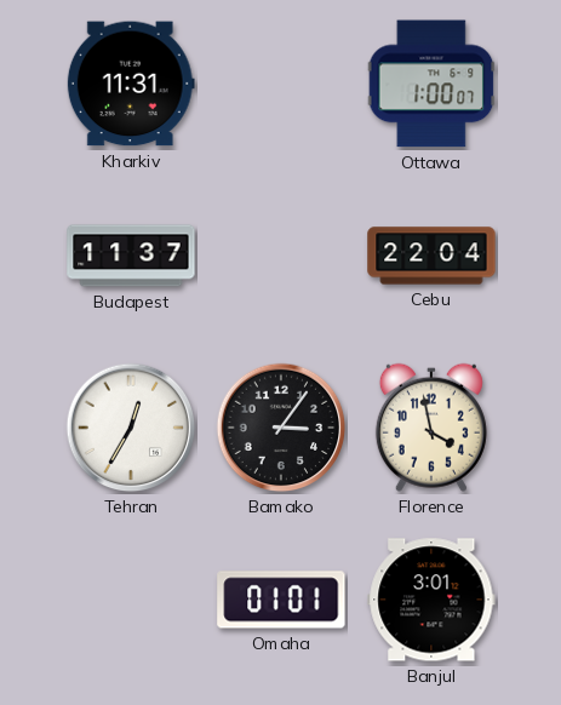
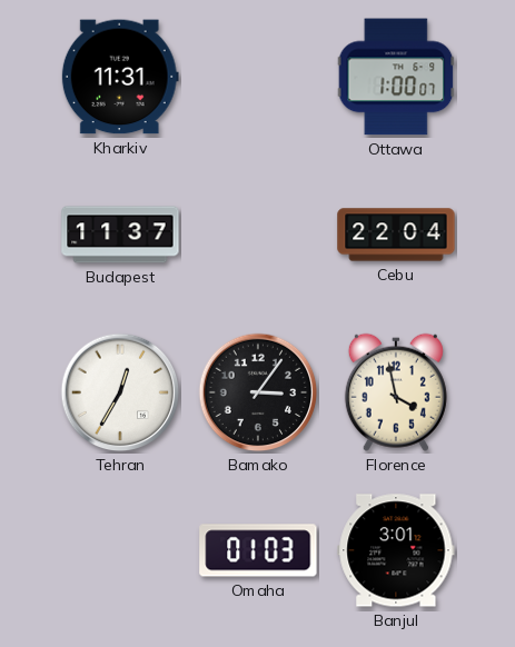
Omaha: 01:01 -> 01:03
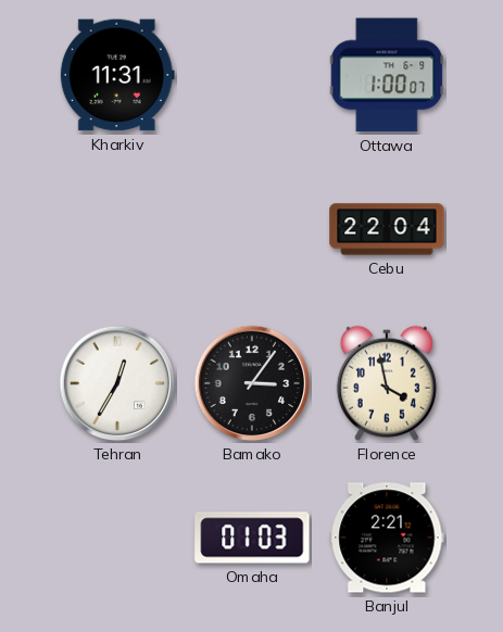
Budapest: 11:37 -> none
Banjul: 3:01 -> 2:21
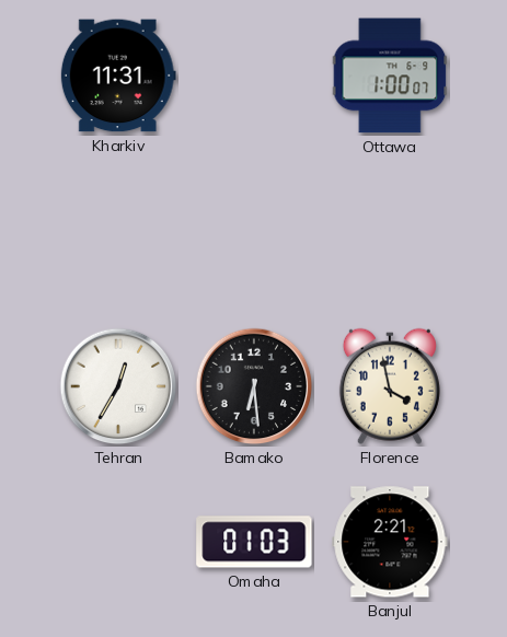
Cebu: 22:04 -> none
Bamako: 3:06 -> 6:29
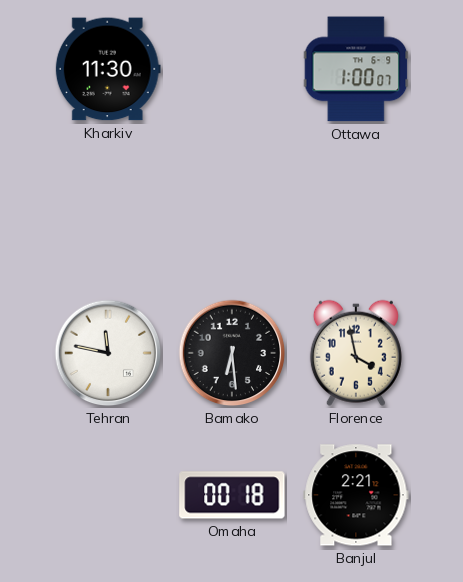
Kharkiv: 11:31 -> 11:30
Tehran: 12:35 -> 11:47
Omaha: 01:03 -> 00:18
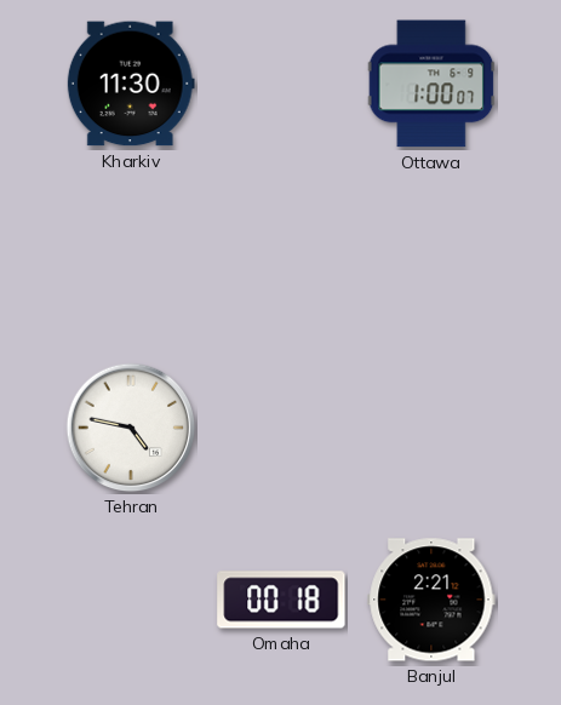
Tehran: 11:47 -> 4:47
Bamako: 6:29 -> none
Florence: 3:58 -> none
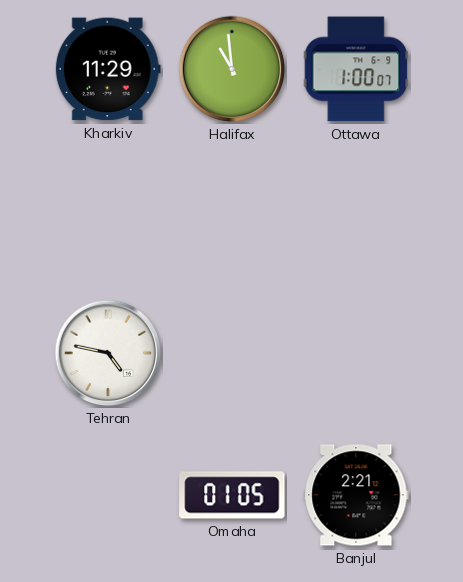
Kharkiv: 11:30 -> 11:29
Halifax: none -> 10:59
Omaha: 00:18 -> 01:05
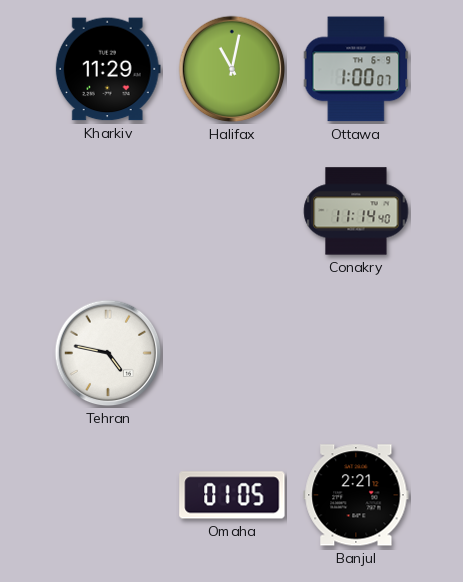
Halifax: 10:59 -> 11:02
Conakry: none -> 11:14
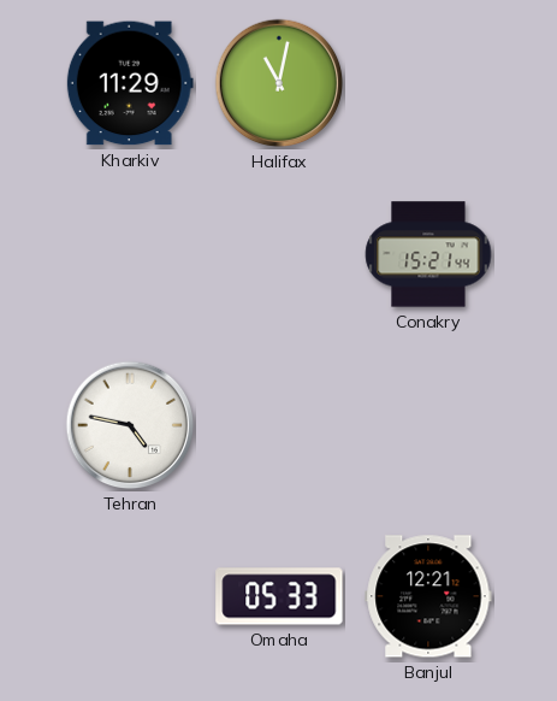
Ottawa: 1:00 -> none
Conakry: 11:14 -> 15:21
Omaha: 01:05 -> 05:33
Banjul: 2:21 -> 12:21
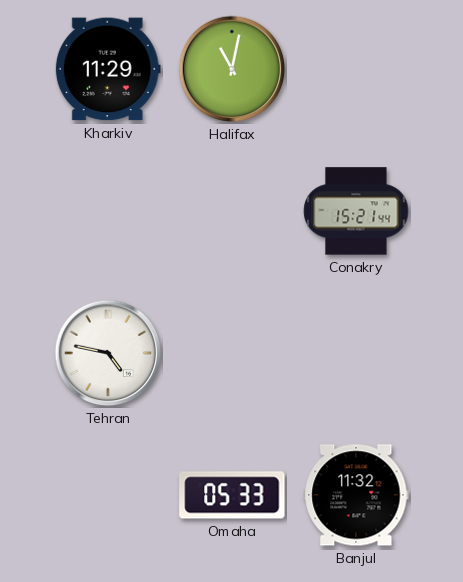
Banjul: 12:21 -> 11:32
